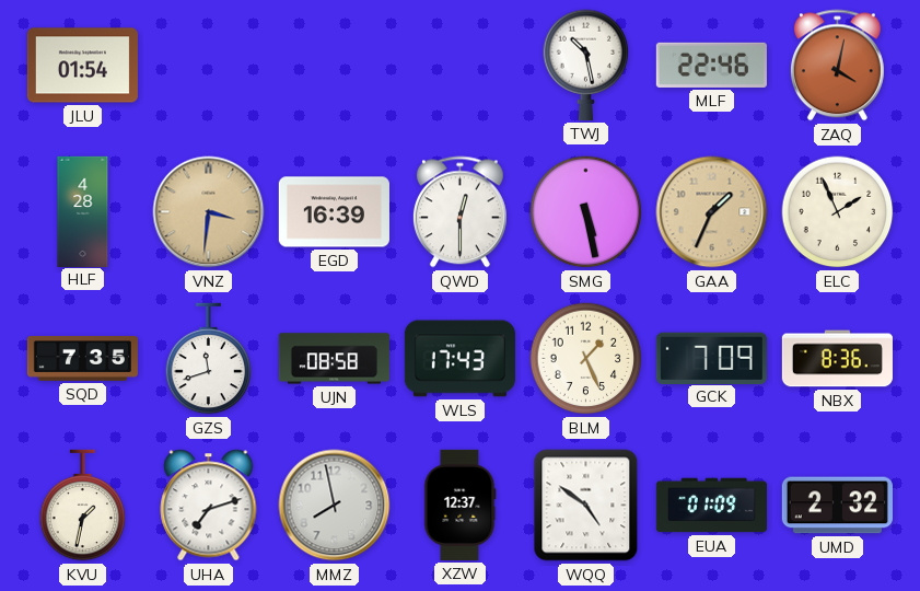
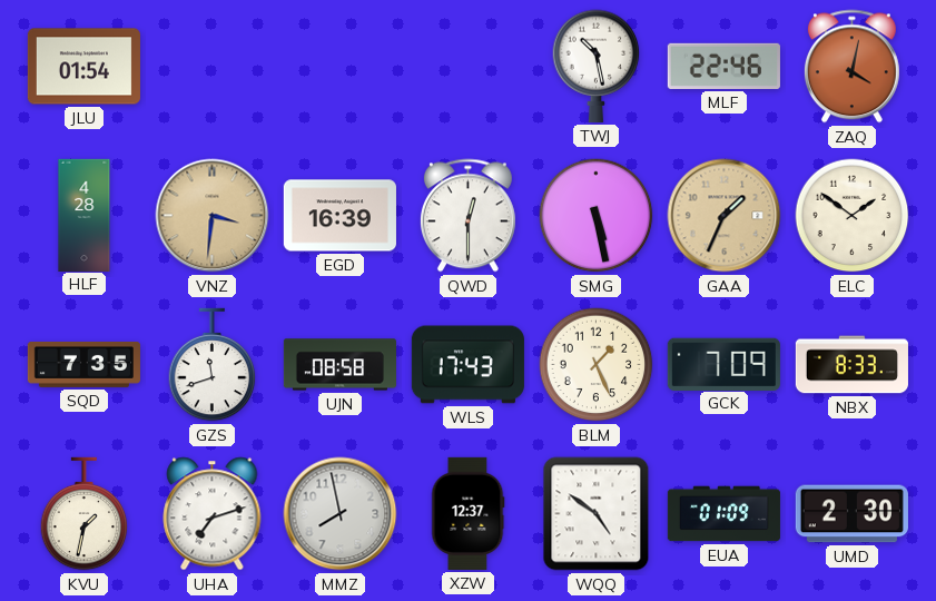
ELC: 1:56 -> 1:51
NBX: 8:36 -> 8:33
UMD: 2:32 -> 2:30
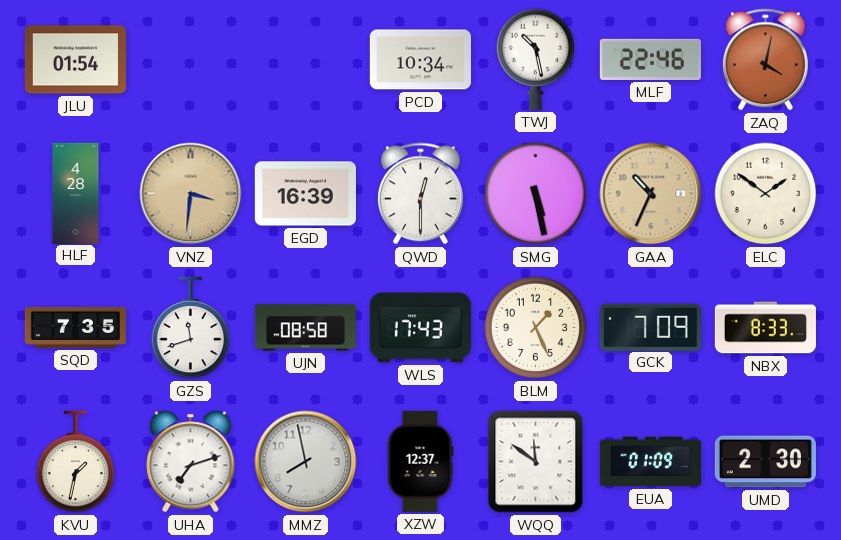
PCD: none -> 10:34
GAA: 1:34 -> 10:34
WQQ: 4:51 -> 11:51
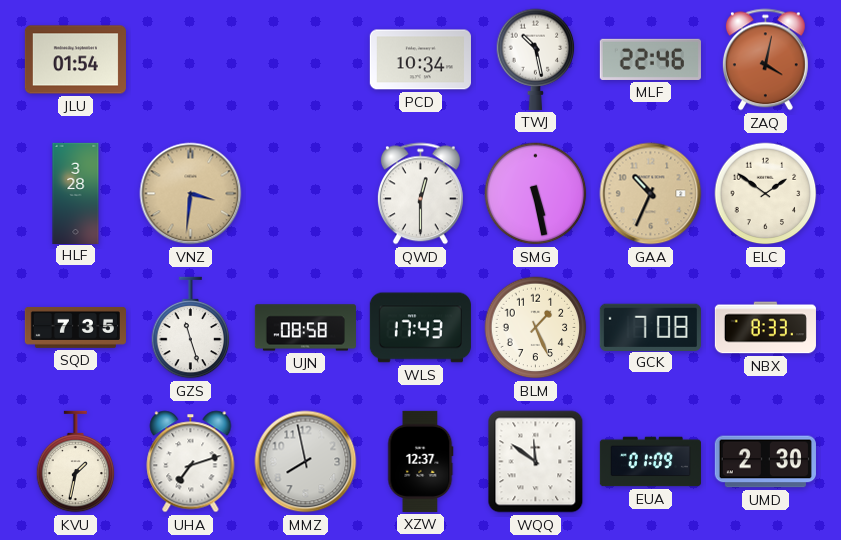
HLF: 4:28 -> 3:28
EGD: 16:39 -> none
GZS: 11:42 -> 11:27
GCK: 7:09 -> 7:08
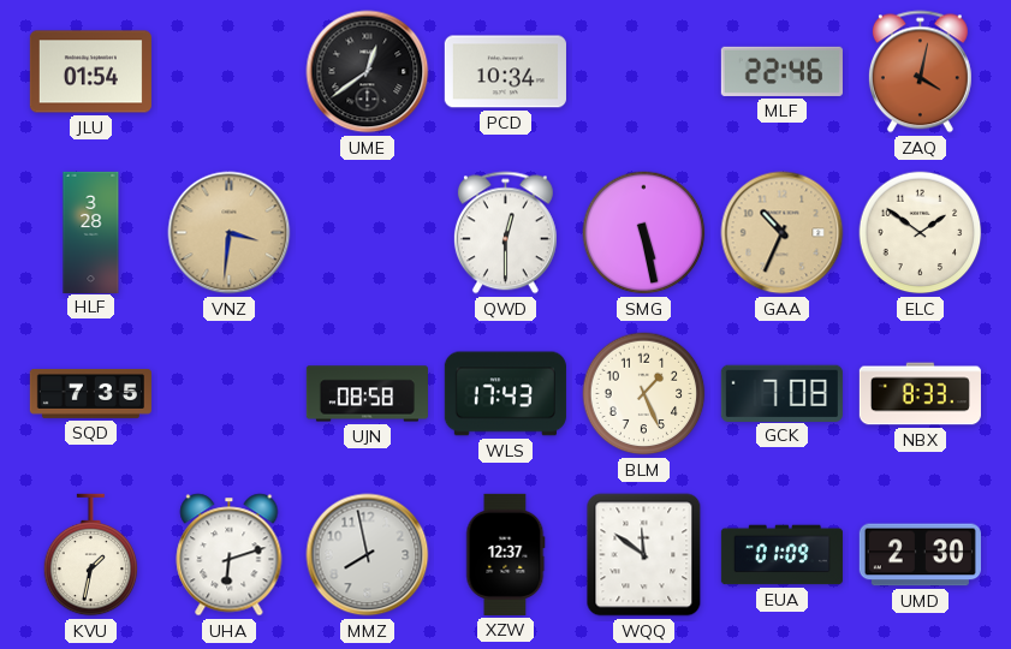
UME: none -> 12:39
TWJ: 10:28 -> none
GZS: 11:27 -> none
UHA: 7:12 -> 6:12
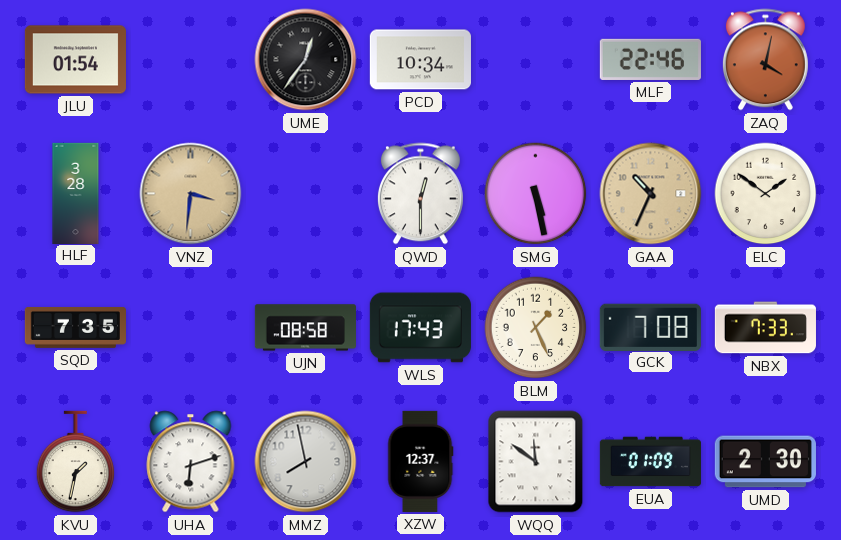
UME: 12:39 -> 12:36
NBX: 8:33 -> 7:33
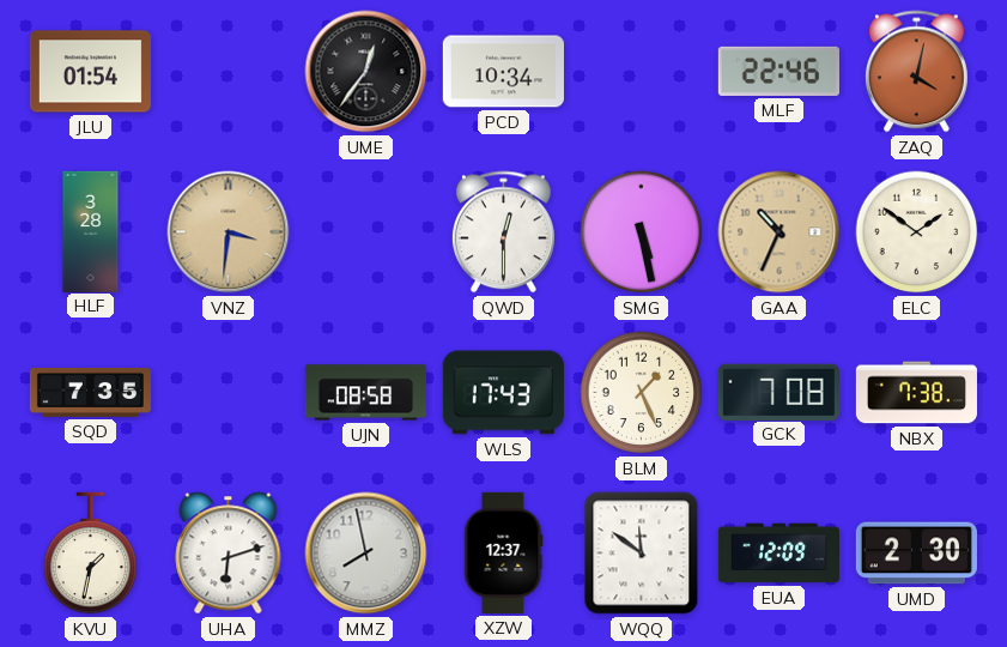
NBX: 7:33 -> 7:38
EUA: 01:09 -> 12:09
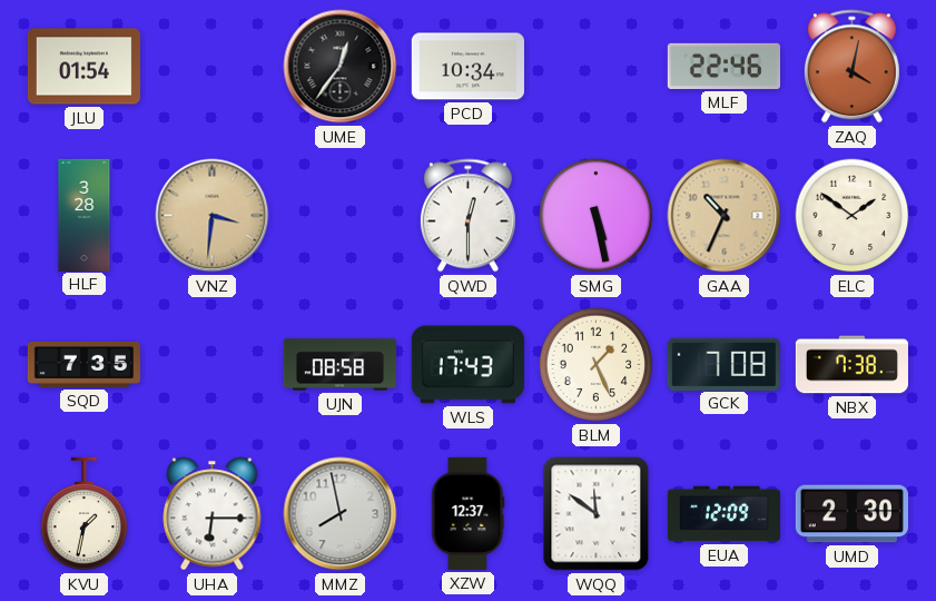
UHA: 6:12 -> 6:15
